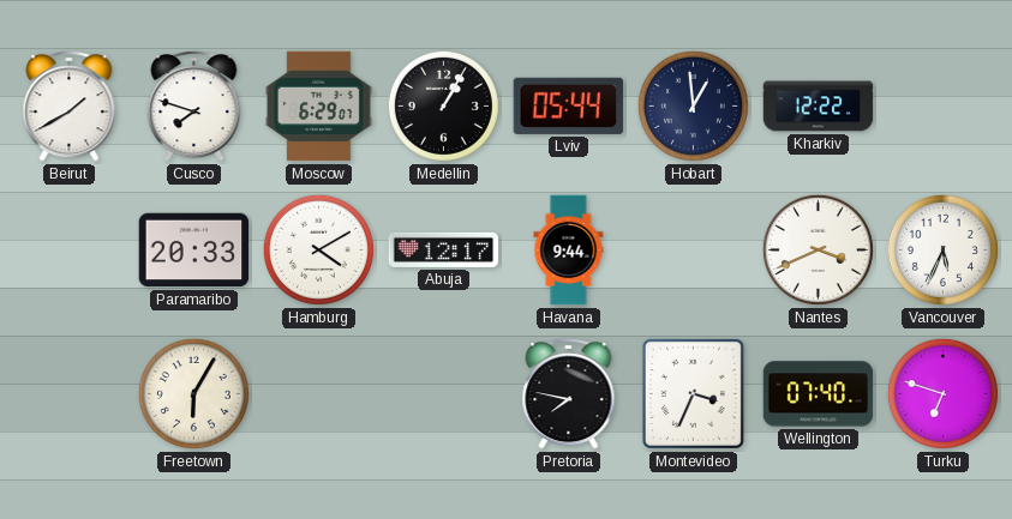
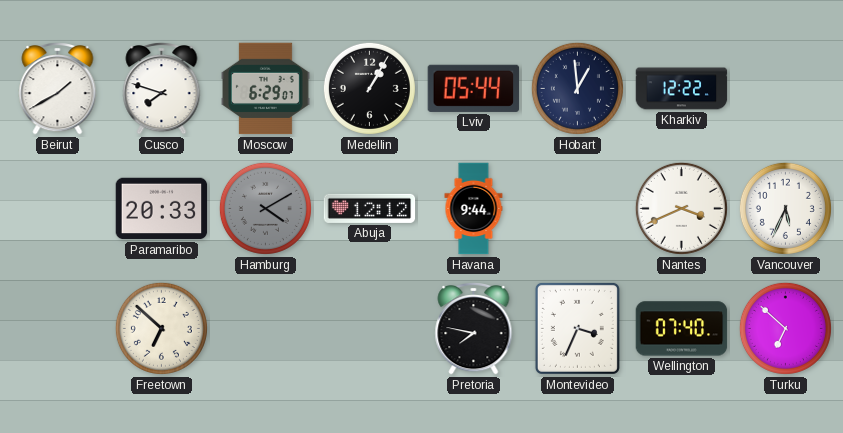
Hamburg dial: white -> grey
Abuja: 12:17 -> 12:12
Freetown: 6:05 -> 6:52
Turku: 6:48 -> 6:52
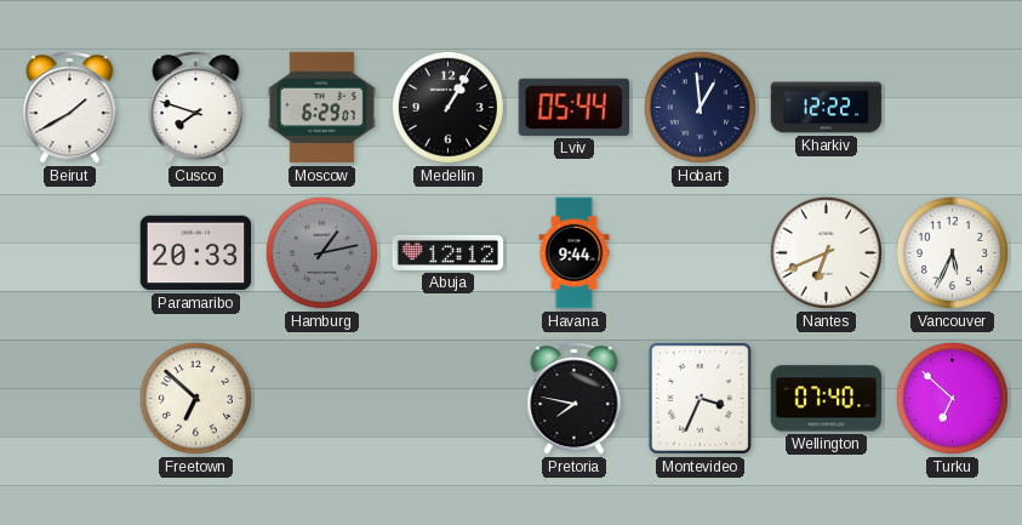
Hamburg: 4:10 -> 1:13
Nantes: 3:41 -> 6:41
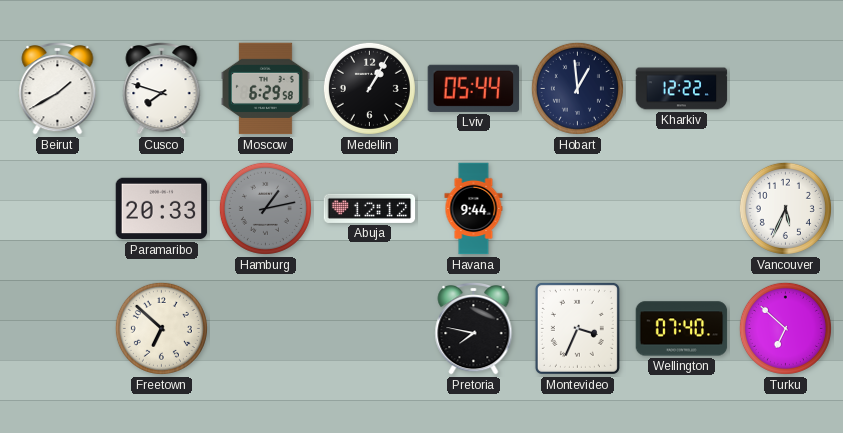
Moscow: 6:29:07 -> 6:29:58
Nantes: 6:41 -> none
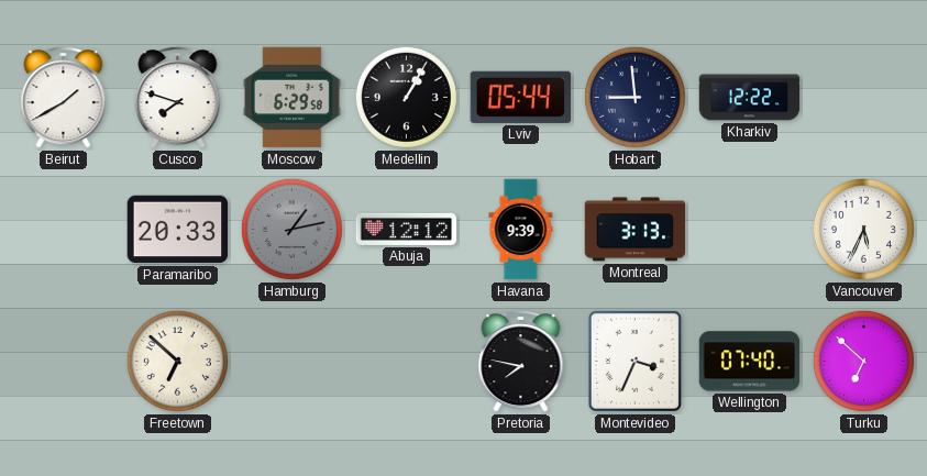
Hobart: 12:59 -> 8:59
Havana: 9:44 -> 9:39
Montreal: none -> 3:13
